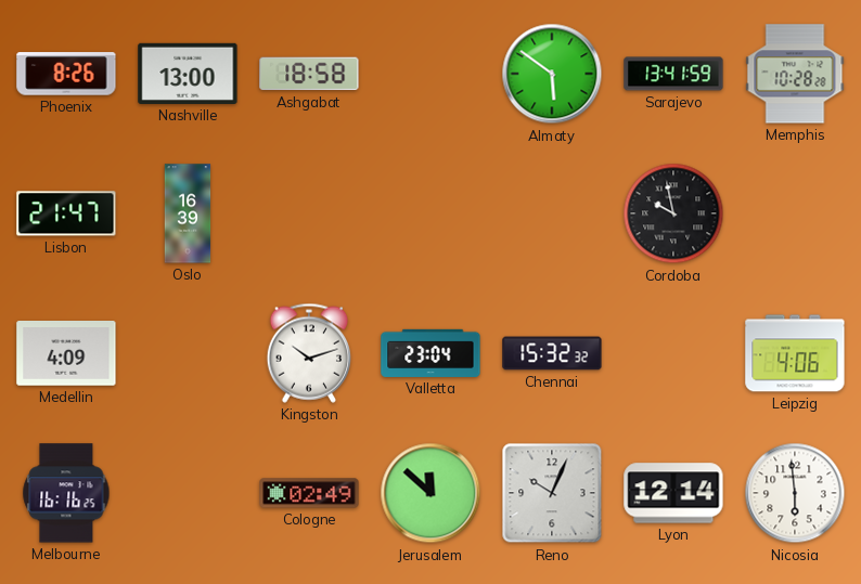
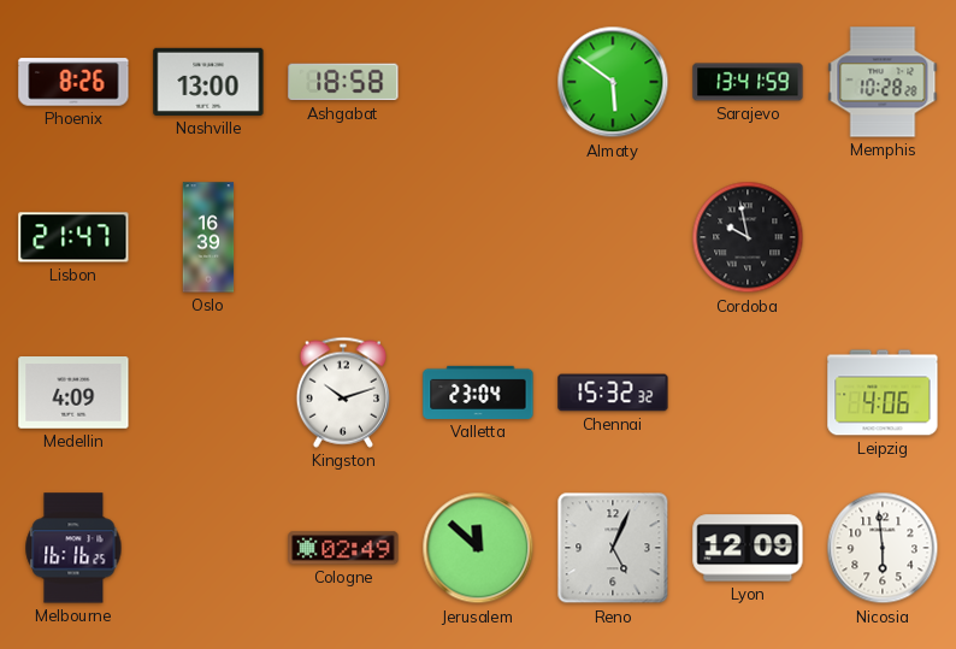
Reno: 10:04 -> 5:04
Lyon: 12:14 -> 12:09
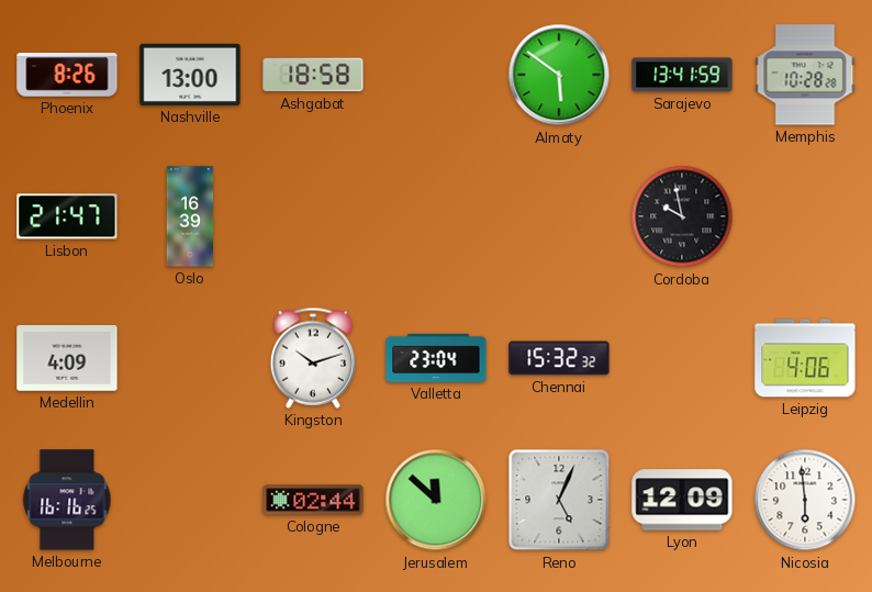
Cologne: 02:49 -> 02:44
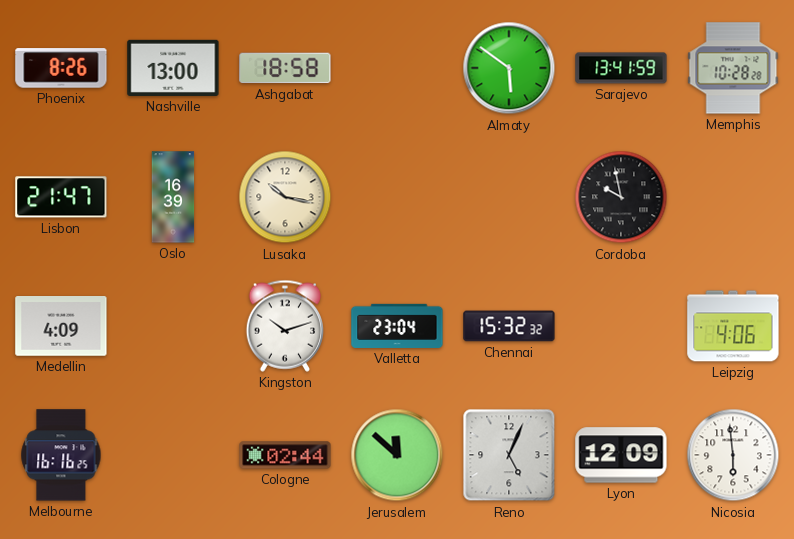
Lusaka: none -> 10:17
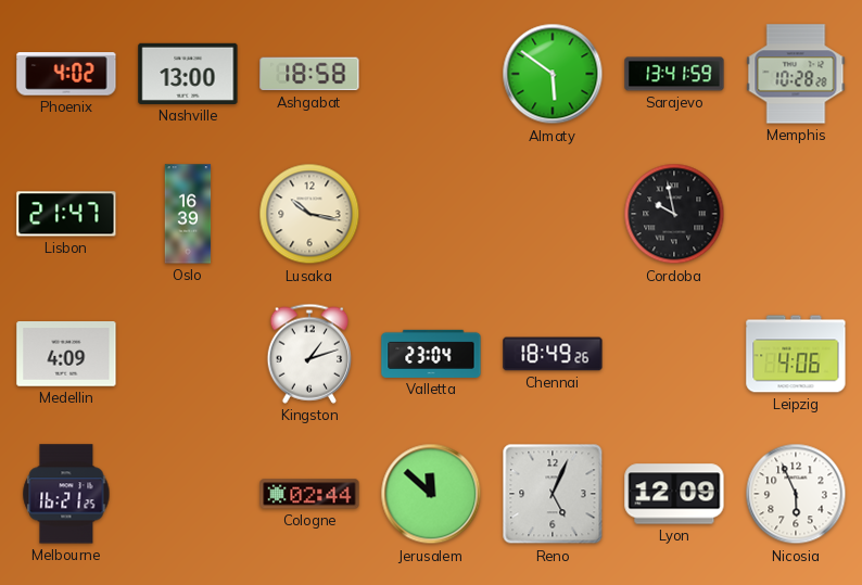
Phoenix: 8:26 -> 4:02
Kingston: 10:12 -> 1:12
Chennai: 15:32 -> 18:49
Melbourne: 16:16 -> 16:21
Nicosia: 5:59 -> 5:56
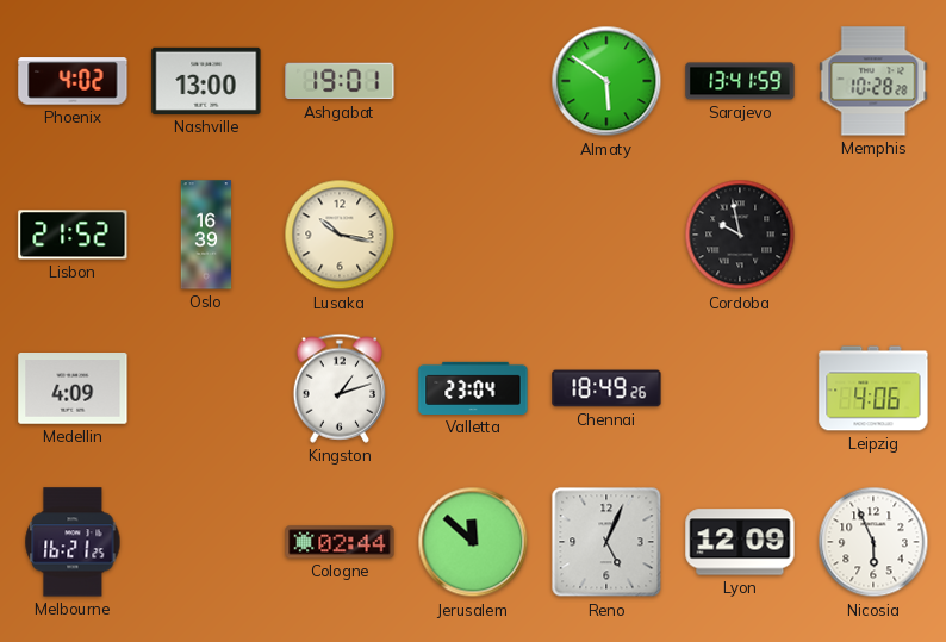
Ashgabat: 18:58 -> 19:01
Lisbon: 21:47 -> 21:52
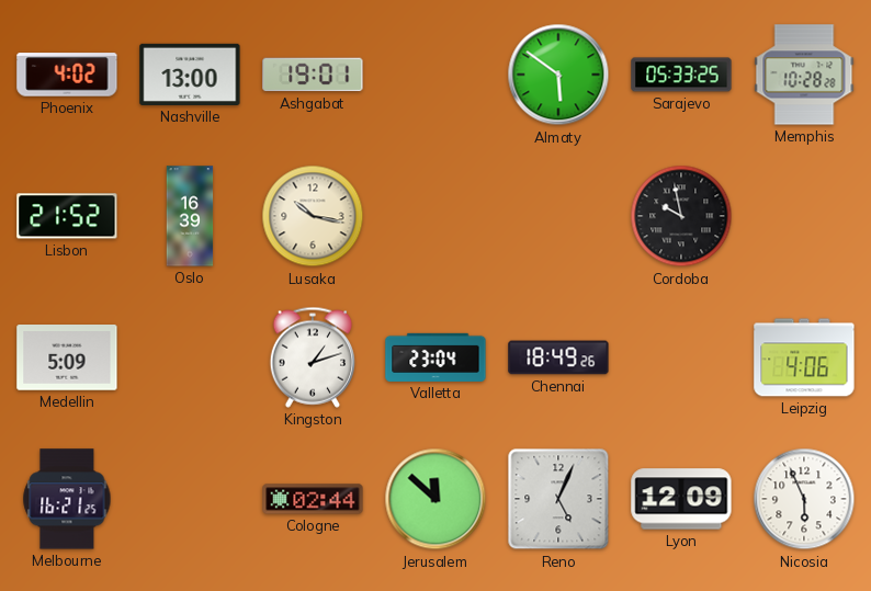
Sarajevo: 13:41 -> 05:33
Medellin: 4:09 -> 5:09
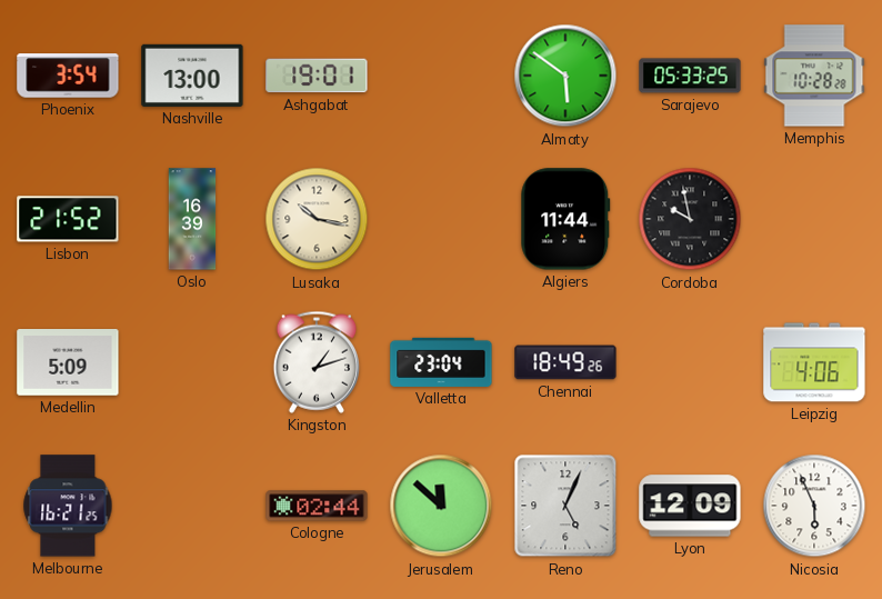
Phoenix: 4:02 -> 3:54
Algiers: none -> 11:44
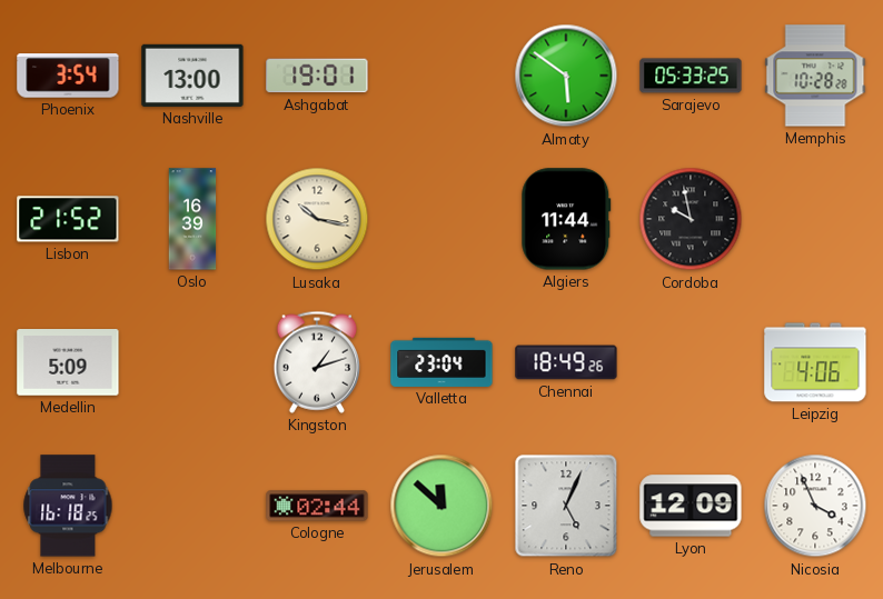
Melbourne: 16:21 -> 16:18
Nicosia: 5:56 -> 3:56
